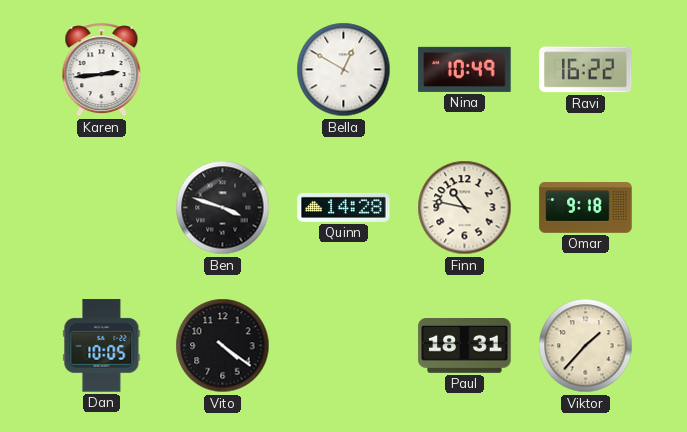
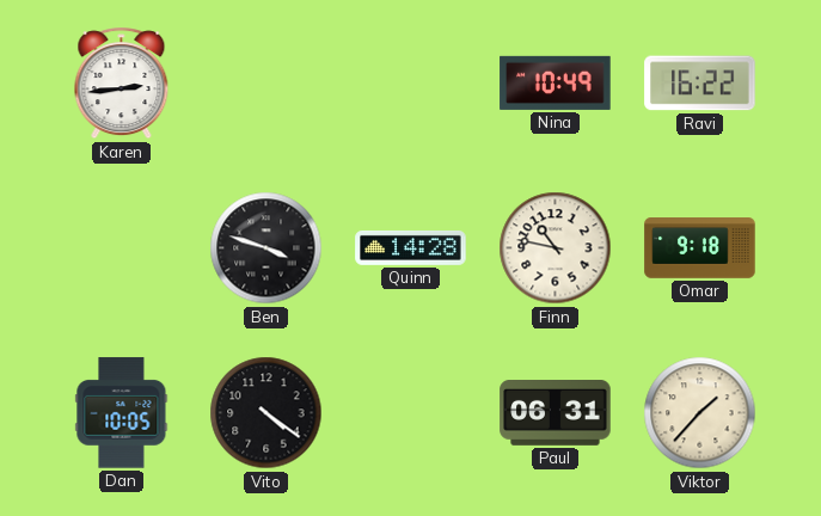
Bella: 12:50 -> none
Paul: 18:31 -> 06:31
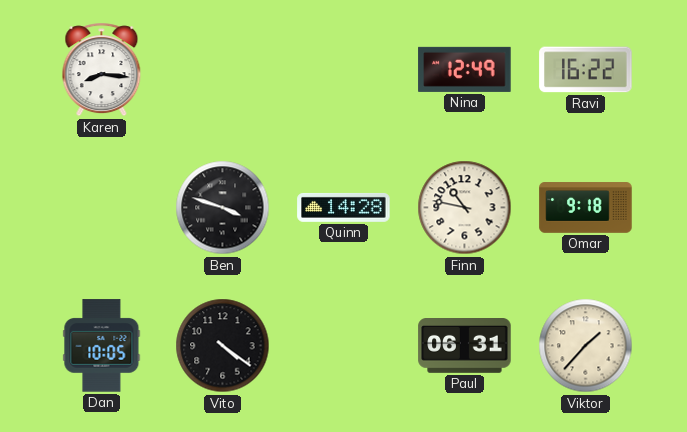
Karen: 2:44 -> 8:16
Nina: 10:49 -> 12:49
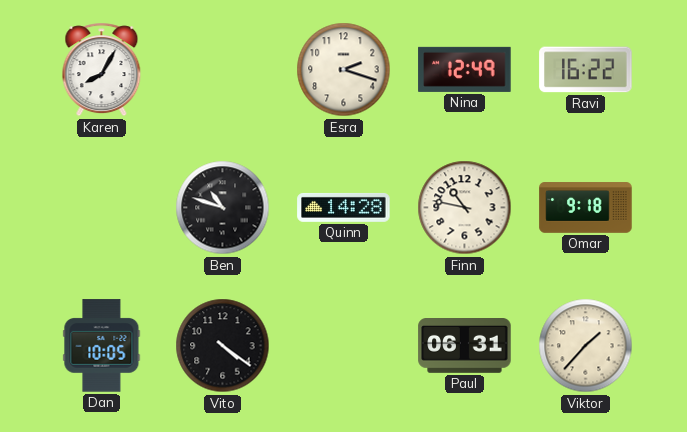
Karen: 8:16 -> 8:05
Esra: none -> 2:18
Ben: 3:48 -> 10:48
